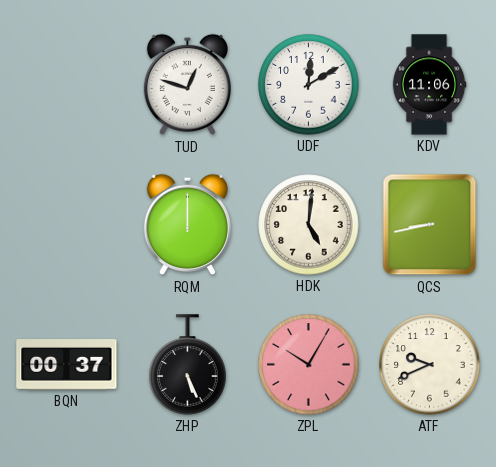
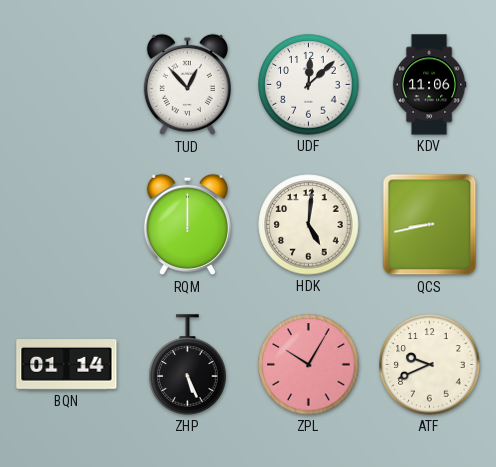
TUD: 12:48 -> 12:53
UDF: 12:10 -> 12:08
BQN: 00:37 -> 01:14
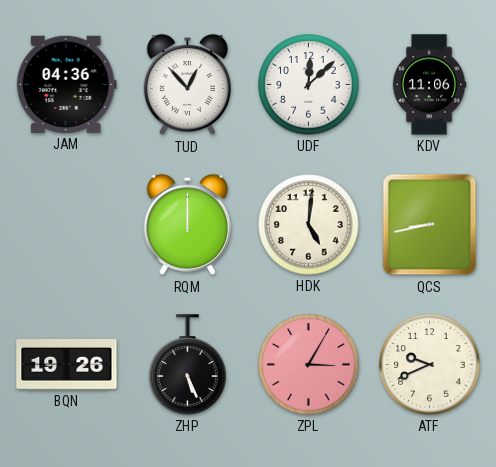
JAM: none -> 04:36
BQN: 01:14 -> 19:26
ZPL: 10:05 -> 3:05
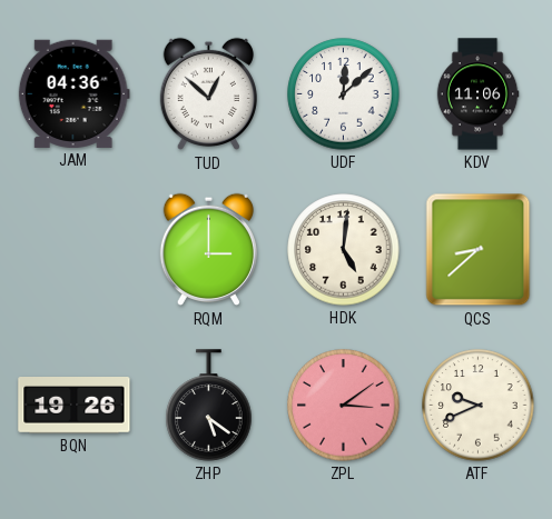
TUD: 12:53 -> 12:52
RQM: 12:00 -> 3:00
QCS: 8:43 -> 8:38
ZHP: 5:26 -> 5:21
ZPL: 3:05 -> 3:09
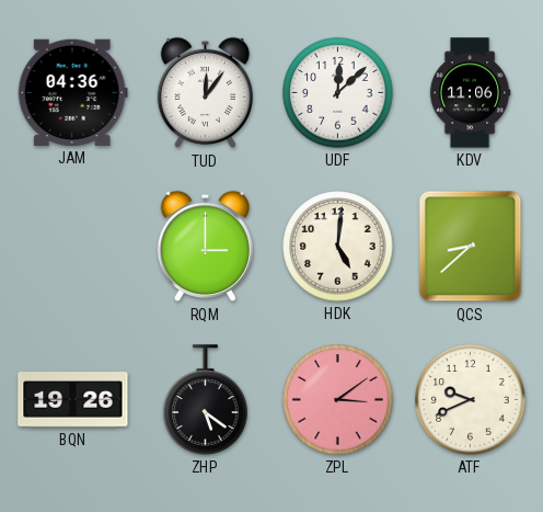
TUD: 12:52 -> 12:06
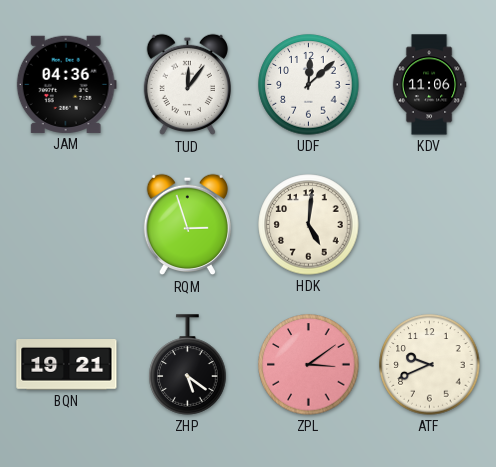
RQM: 3:00 -> 2:57
QCS: 8:38 -> none
BQN: 19:26 -> 19:21
